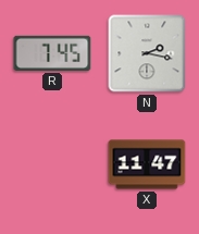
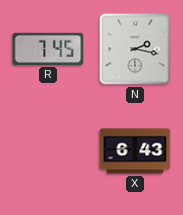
X: 11:47 -> 6:43
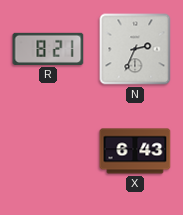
R: 7:45 -> 8:21
N: 2:17 -> 2:34
